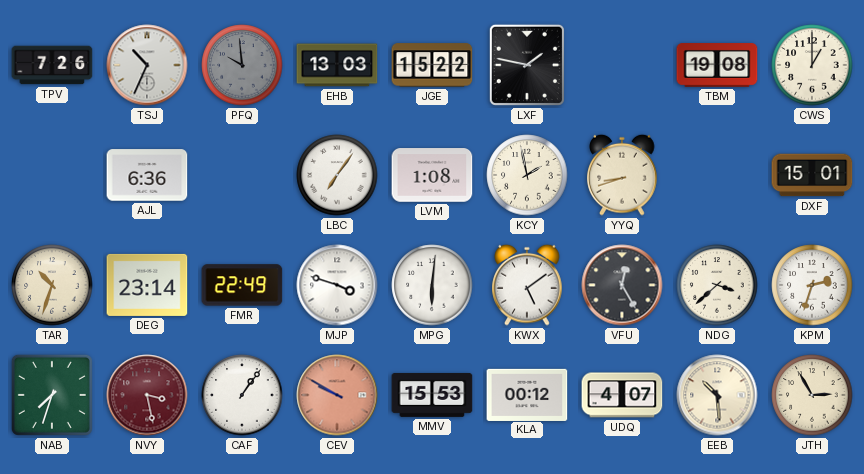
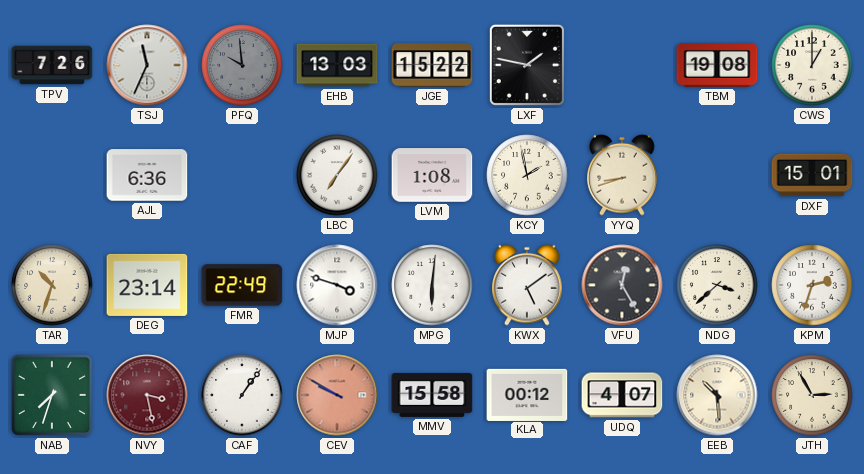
TSJ: 10:34 -> 11:34
MMV: 15:53 -> 15:58
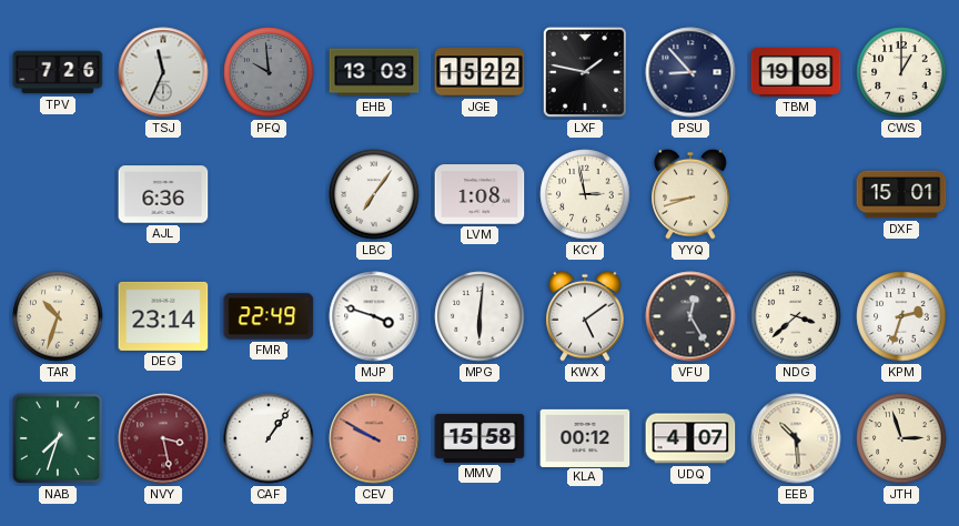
PSU: none -> 8:53
KCY: 1:58 -> 2:58
JTH: 2:55 -> 2:57
